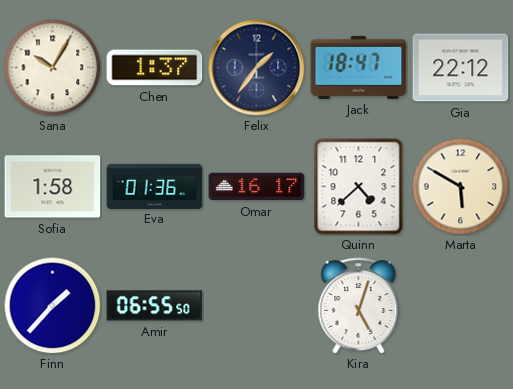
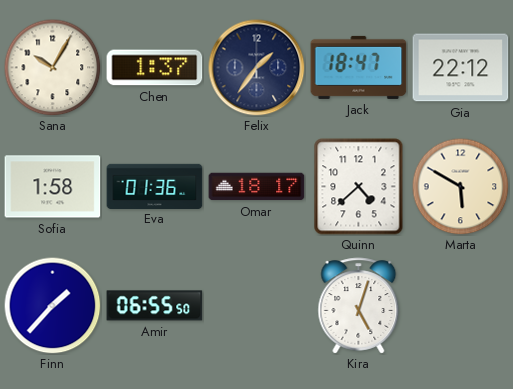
Omar: 16:17 -> 18:17
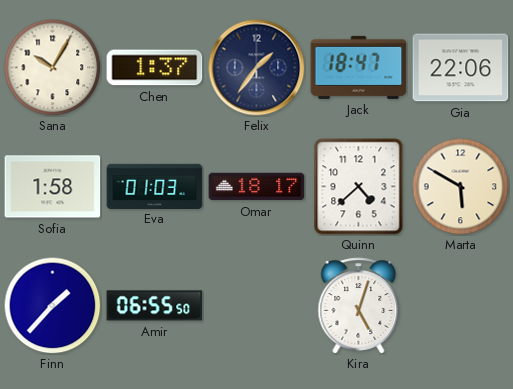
Gia: 22:12 -> 22:06
Eva: 01:36 -> 01:03
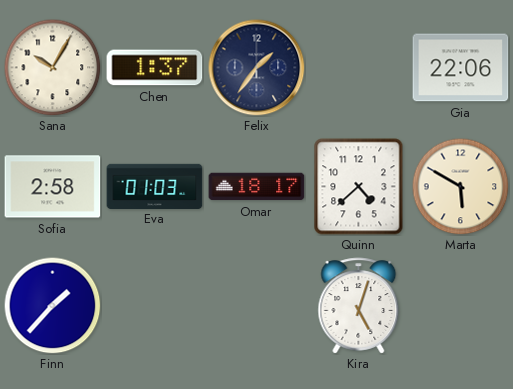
Jack: 18:47 -> none
Sofia: 1:58 -> 2:58
Amir: 06:55 -> none
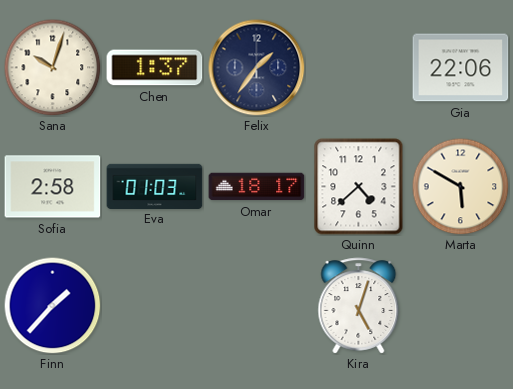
Sana: 10:05 -> 10:03
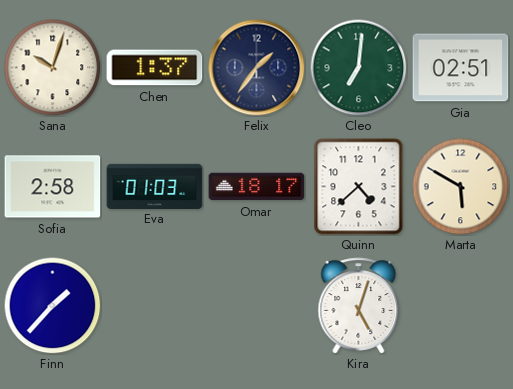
Cleo: none -> 7:01
Gia: 22:06 -> 02:51
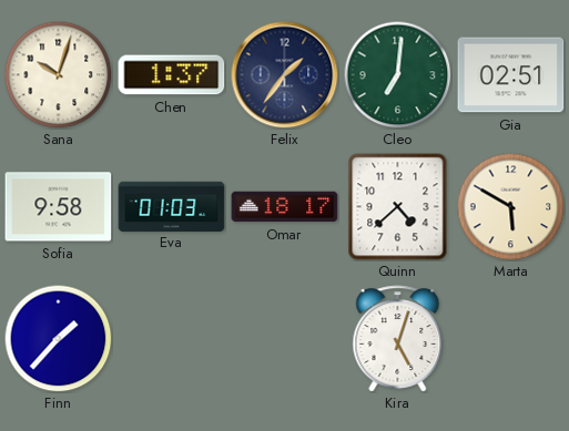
Sofia: 2:58 -> 9:58
